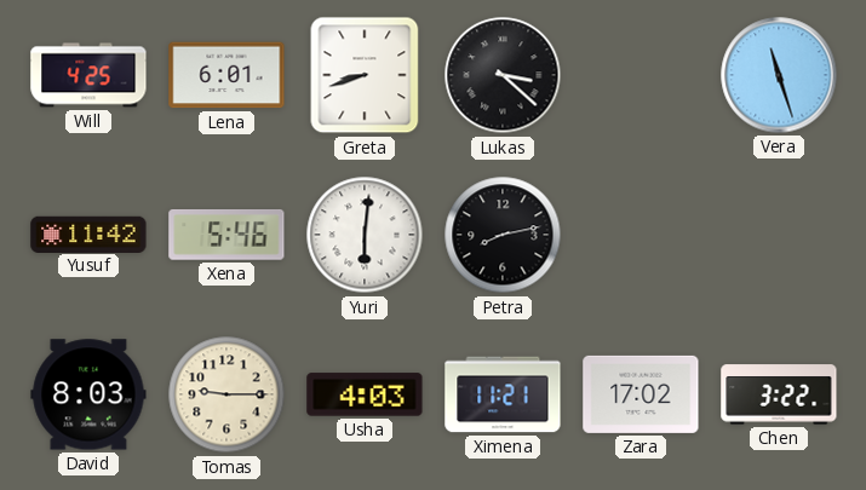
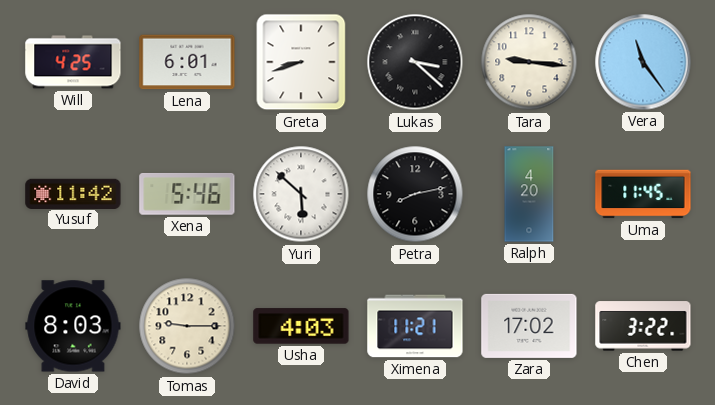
Tara: none -> 9:16
Vera: 11:27 -> 11:24
Yuri: 6:01 -> 5:52
Ralph: none -> 4:20
Uma: none -> 11:45
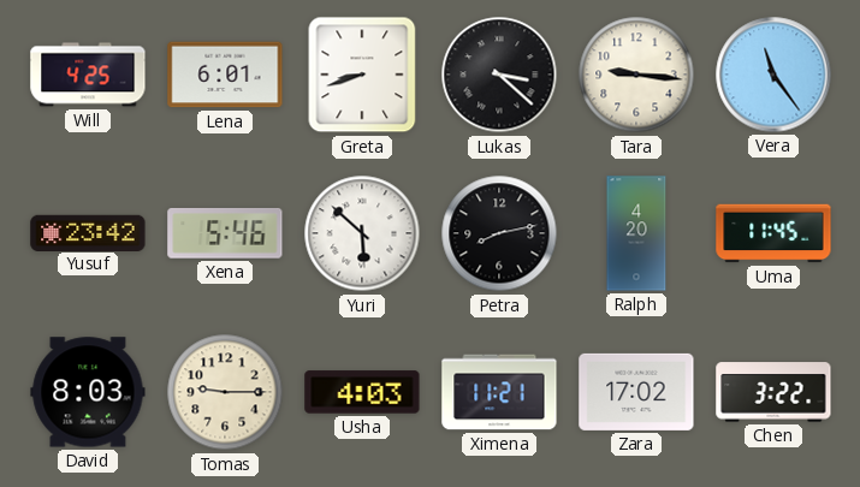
Yusuf: 11:42 -> 23:42
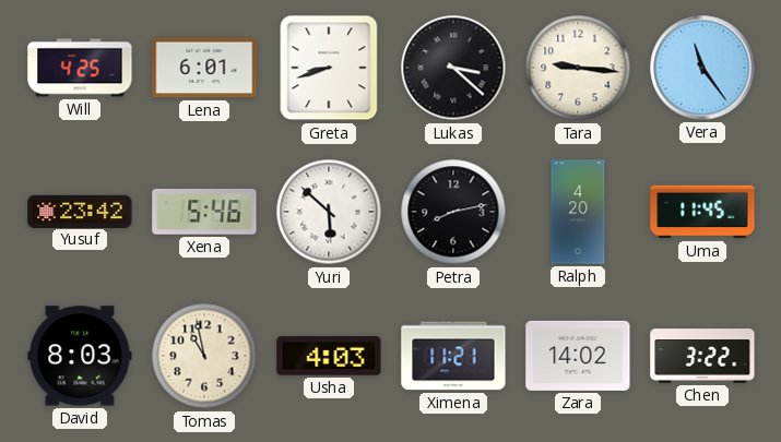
Tomas: 9:15 -> 10:58
Zara: 17:02 -> 14:02
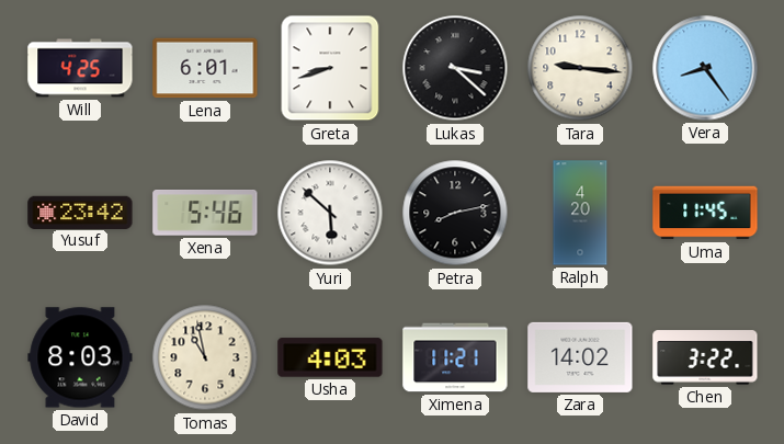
Vera: 11:24 -> 8:24
